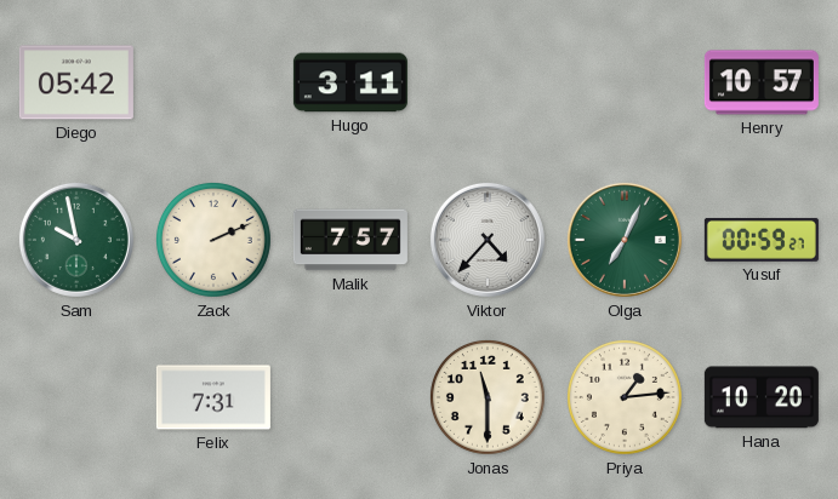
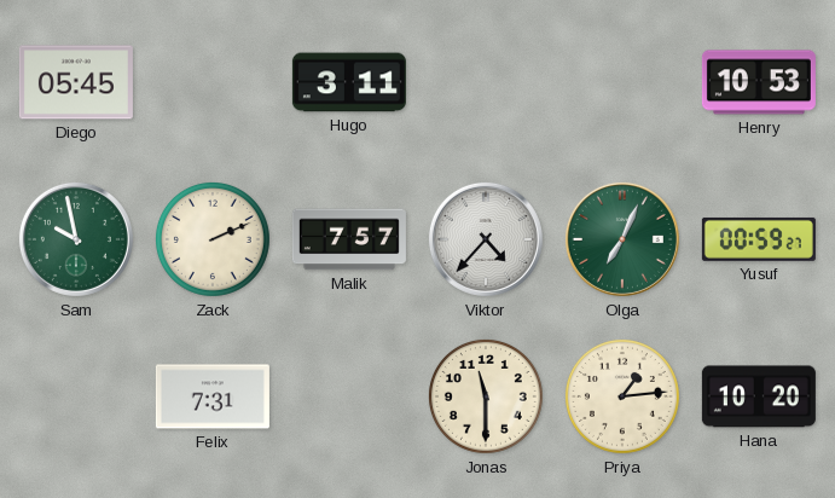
Diego: 05:42 -> 05:45
Henry: 10:57 -> 10:53
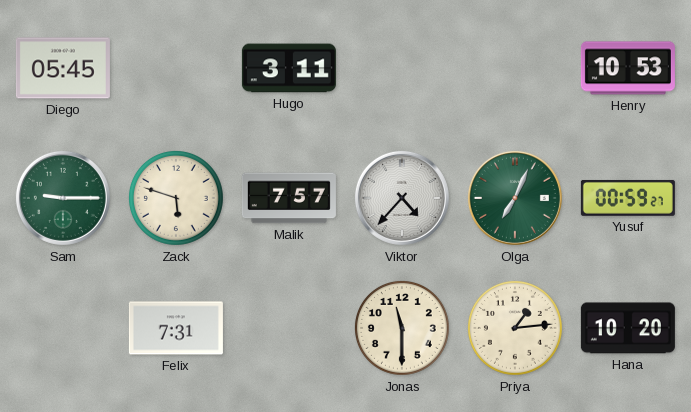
Sam: 9:58 -> 9:15
Zack: 2:11 -> 5:48
